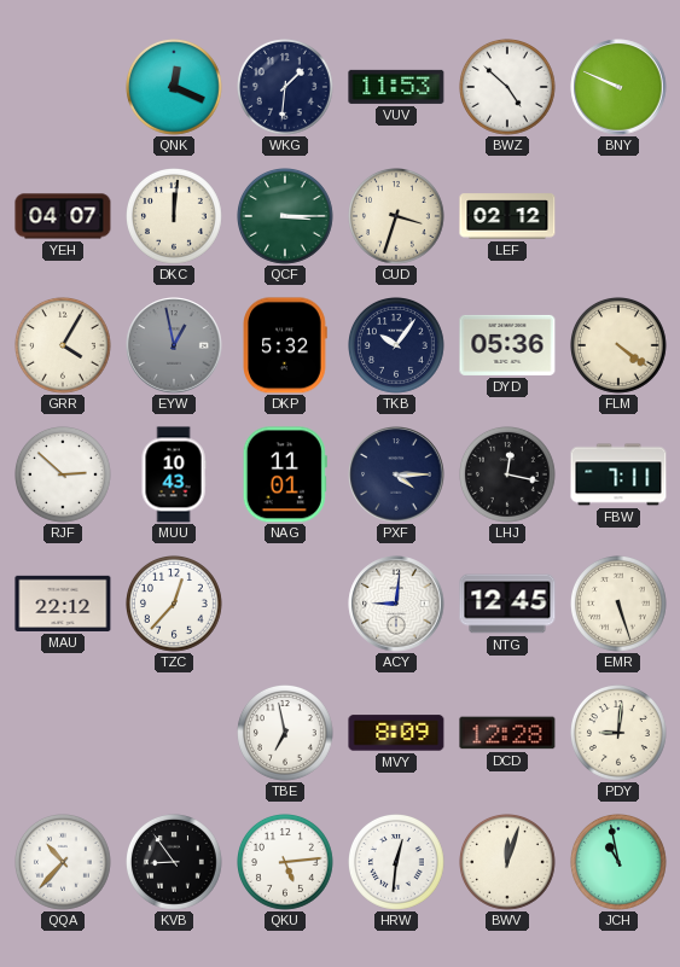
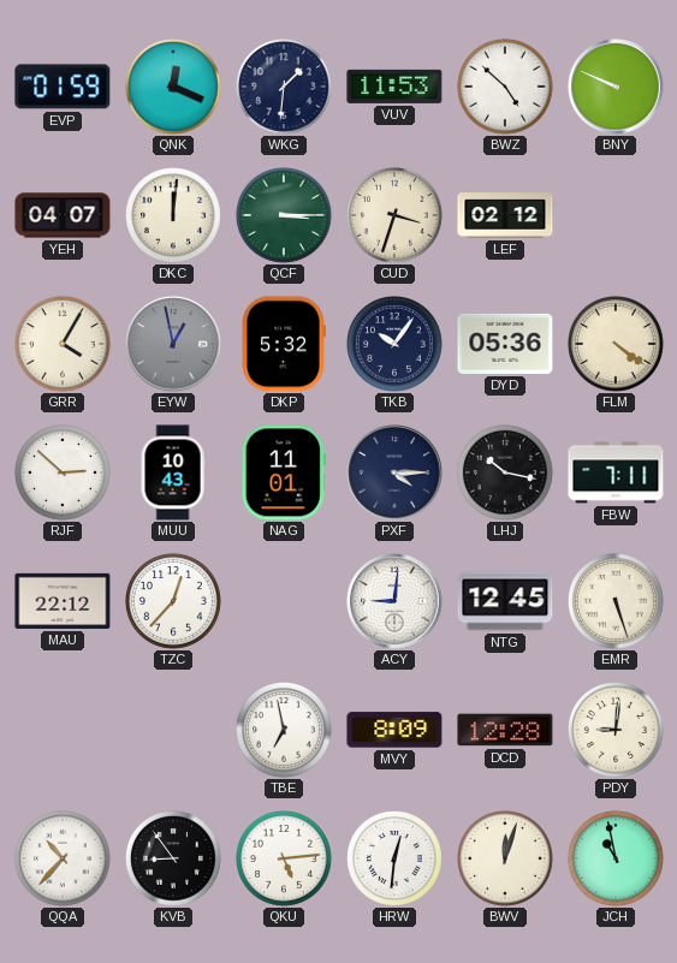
EVP: none -> 01:59
LHJ: 12:17 -> 10:17
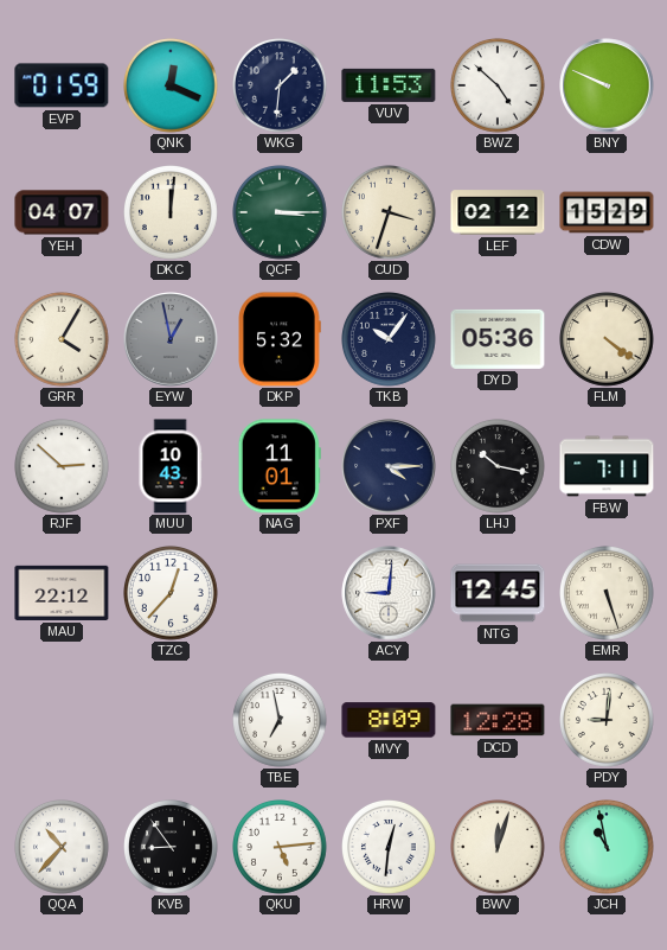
CDW: none -> 15:29
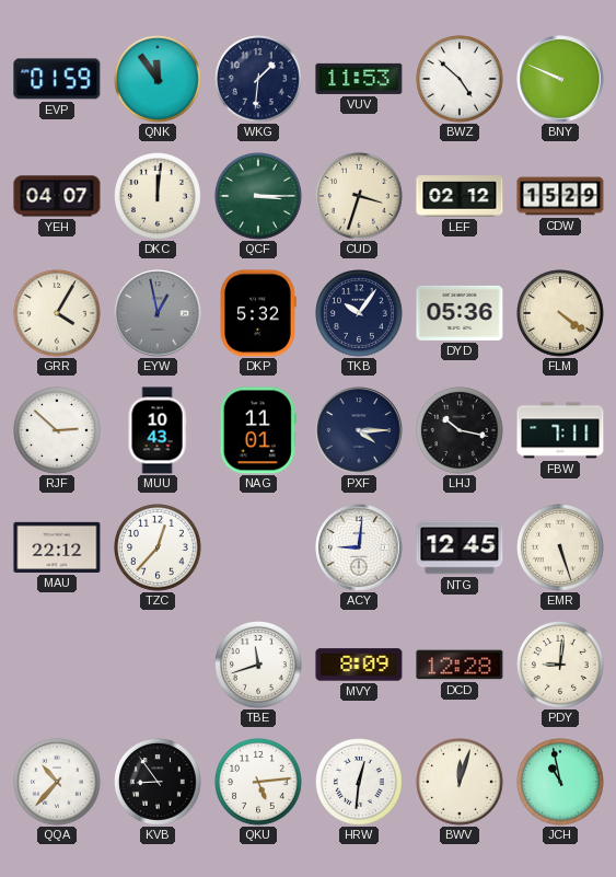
QNK: 12:19 -> 11:54
TBE: 6:58 -> 11:42
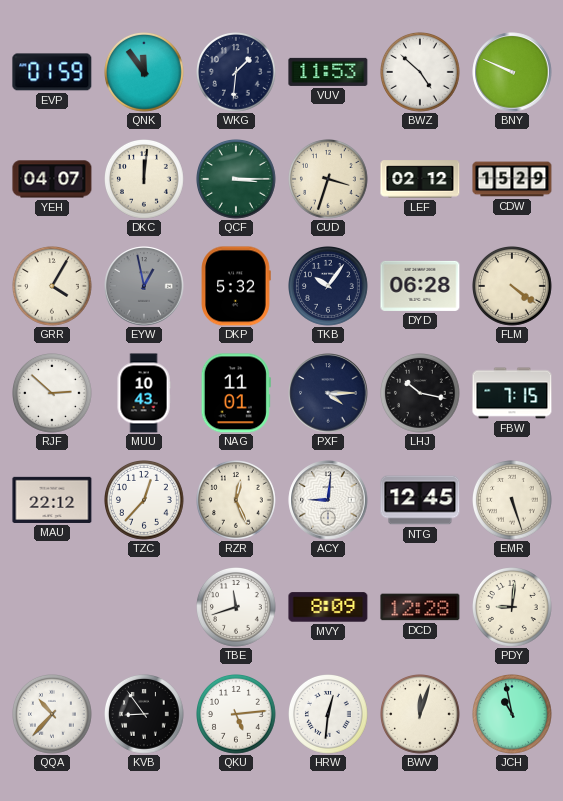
DYD: 05:36 -> 06:28
FBW: 7:11 -> 7:15
RZR: none -> 12:26
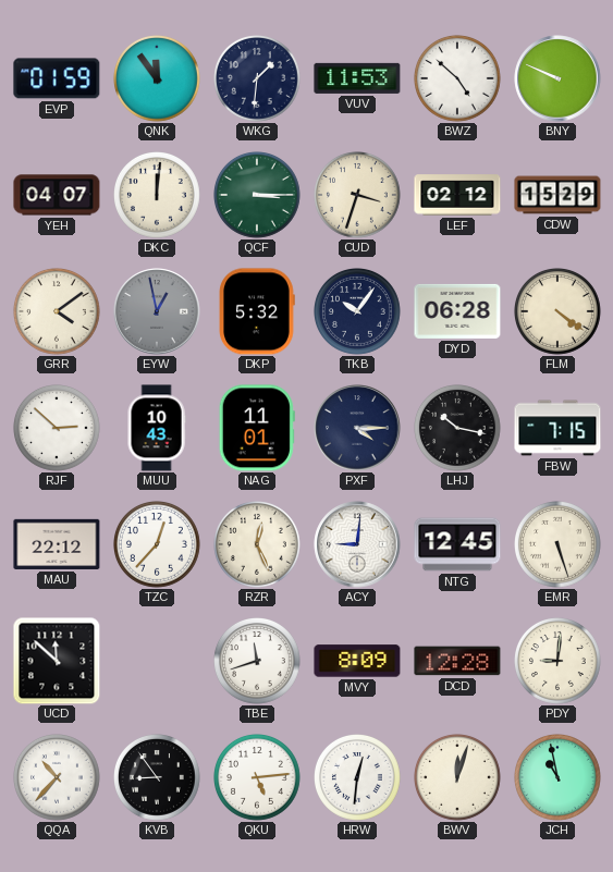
GRR: 4:05 -> 4:09
UCD: none -> 11:52
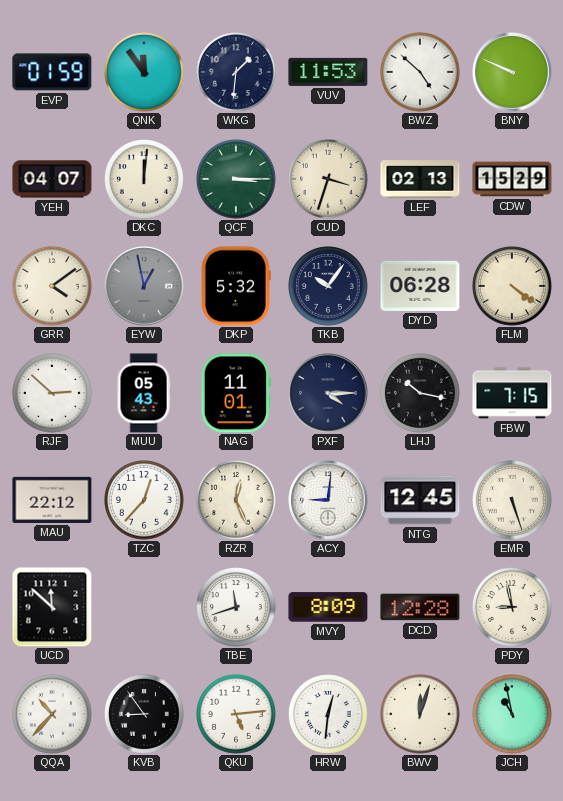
LEF: 02:12 -> 02:13
MUU: 10:43 -> 05:43
PDY: 9:01 -> 8:58
